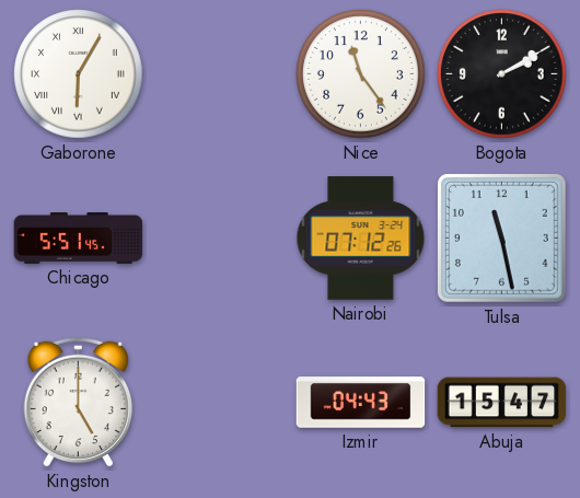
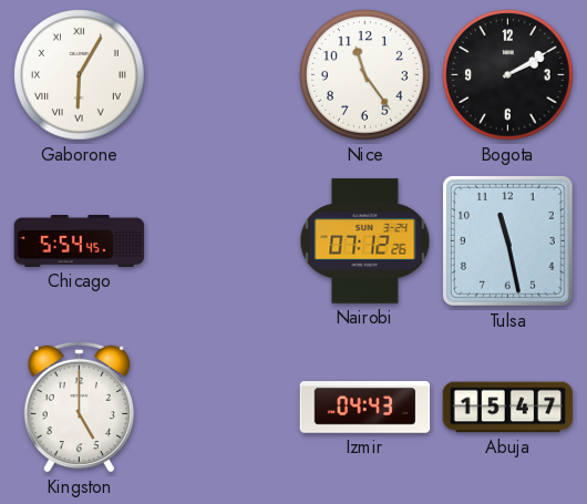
Chicago: 5:51 -> 5:54
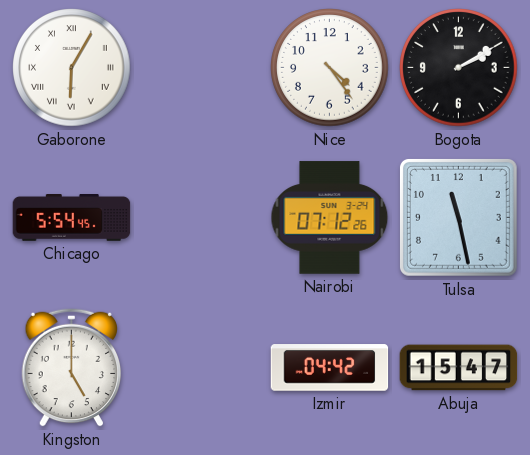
Nice: 11:24 -> 4:24
Izmir: 04:43 -> 04:42
